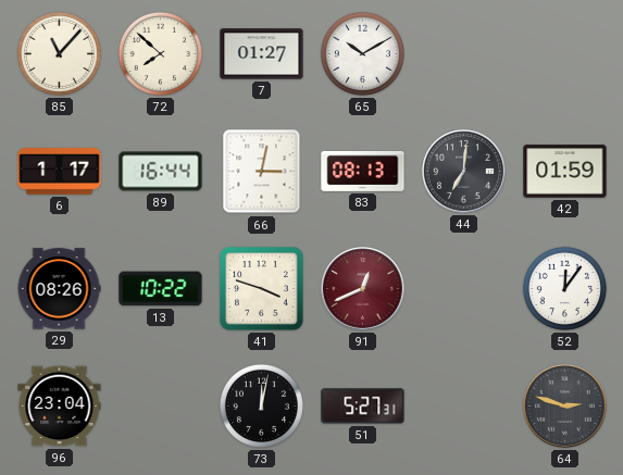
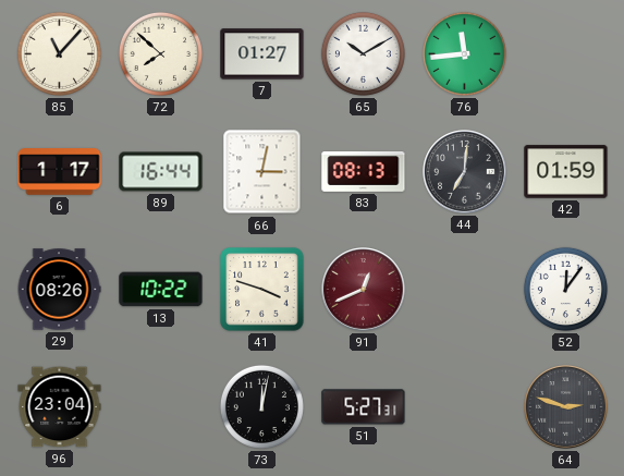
76: none -> 11:44
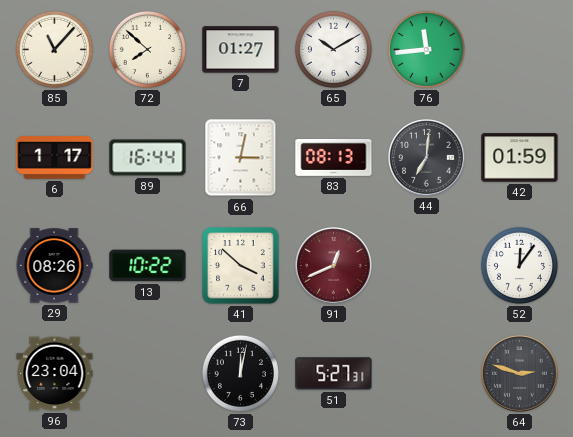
41: 3:48 -> 3:52
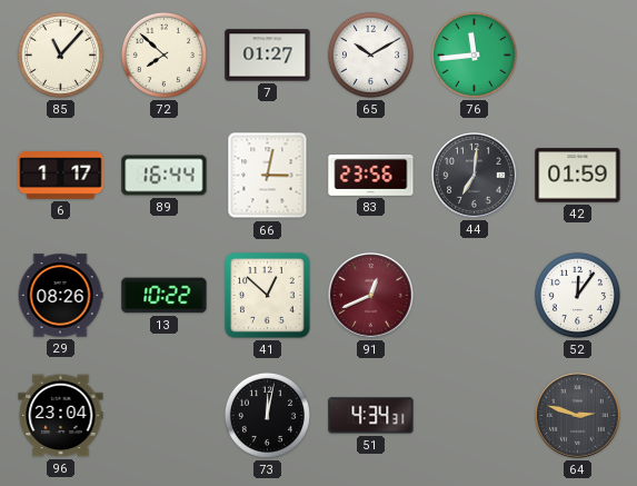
83: 08:13 -> 23:56
41: 3:52 -> 12:52
51: 5:27 -> 4:34
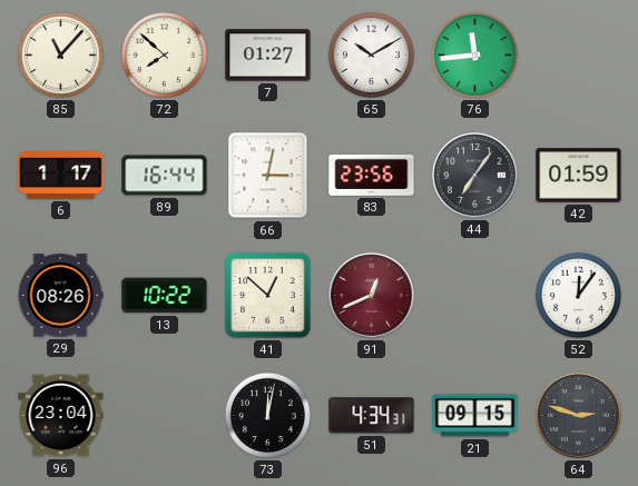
44: 7:01 -> 7:06
21: none -> 09:15
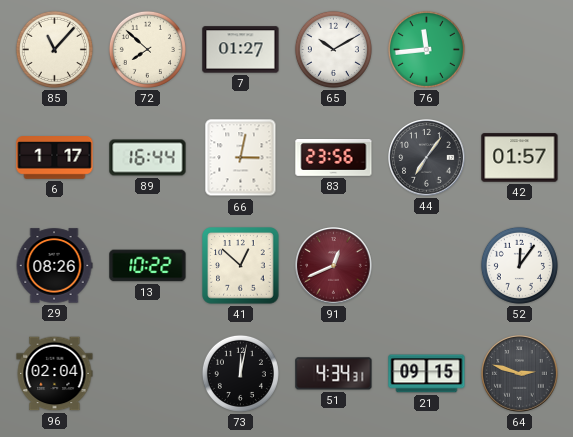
42: 01:59 -> 01:57
96: 23:04 -> 02:04
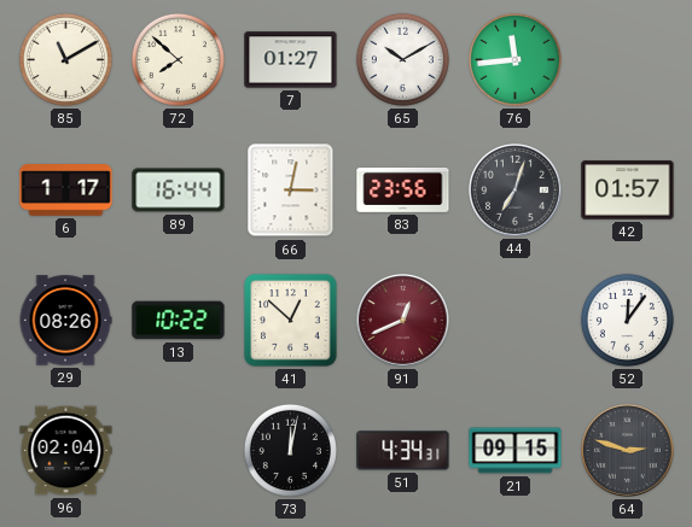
85: 11:07 -> 11:10
44: 7:06 -> 7:03
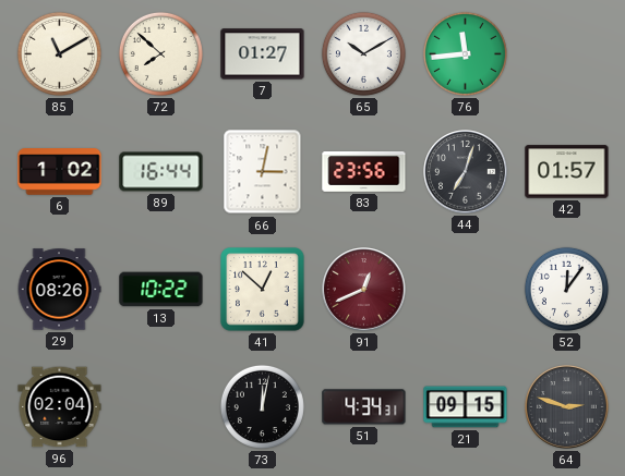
6: 1:17 -> 1:02
